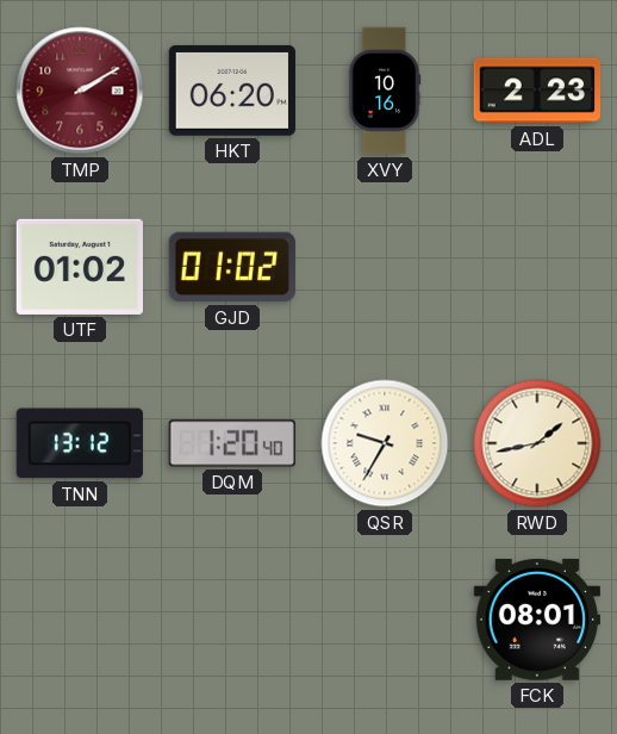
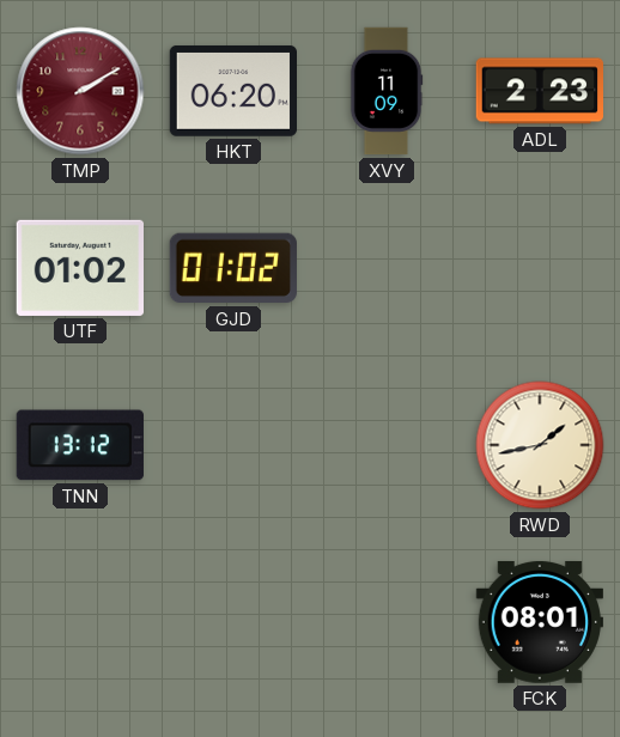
XVY: 10:16 -> 11:09
DQM: 1:20 -> none
QSR: 9:35 -> none
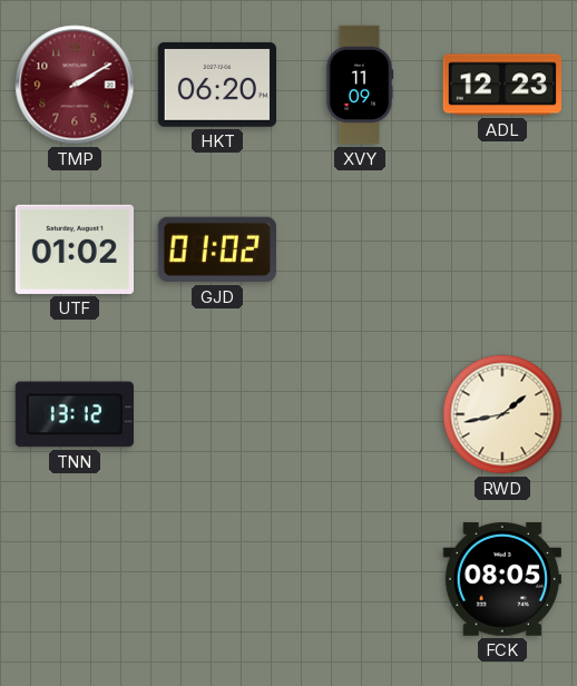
ADL: 2:23 -> 12:23
FCK: 08:01 -> 08:05
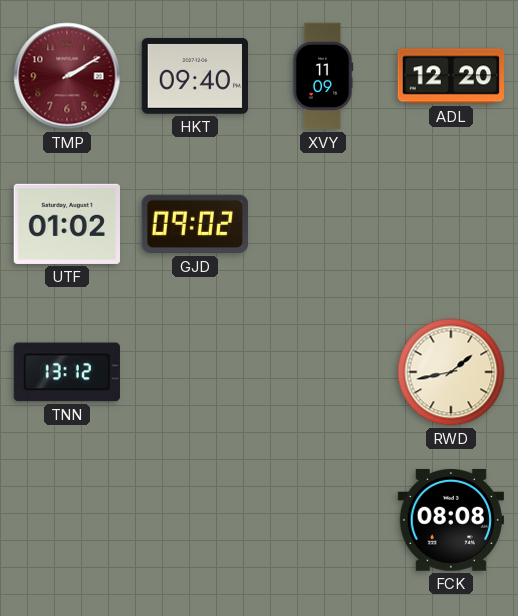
HKT: 06:20 -> 09:40
ADL: 12:23 -> 12:20
GJD: 01:02 -> 09:02
FCK: 08:05 -> 08:08
